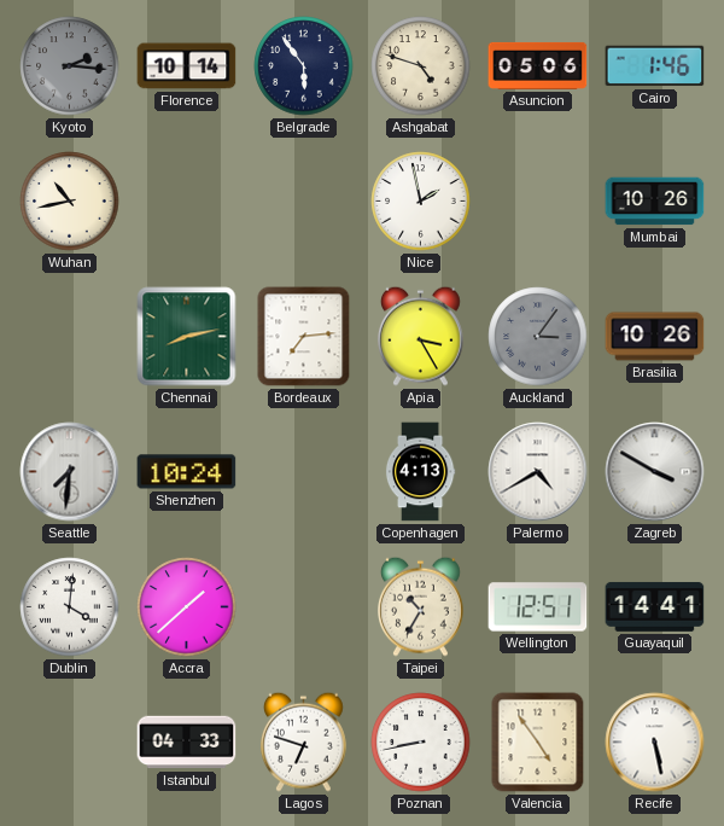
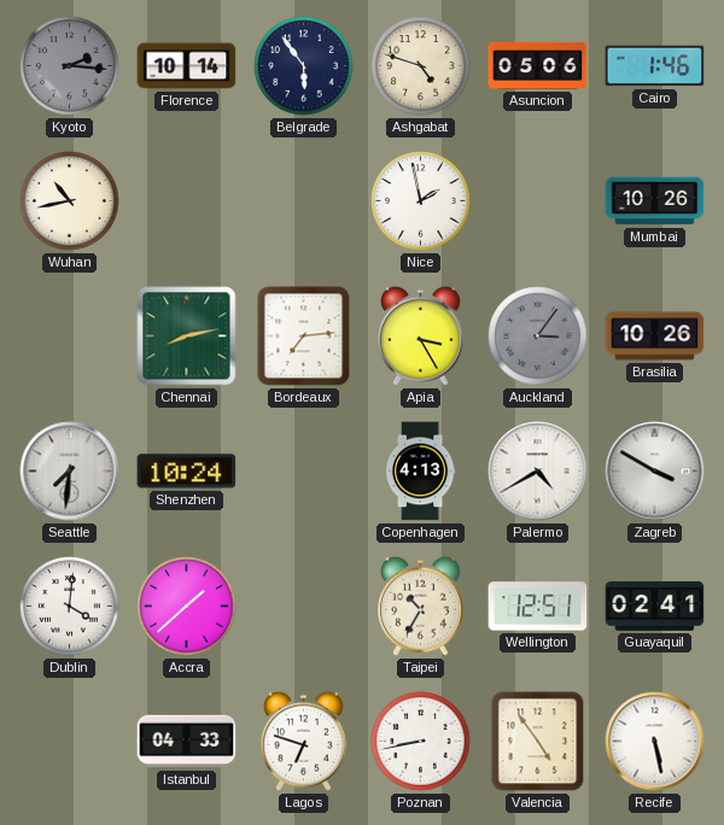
Guayaquil: 14:41 -> 02:41
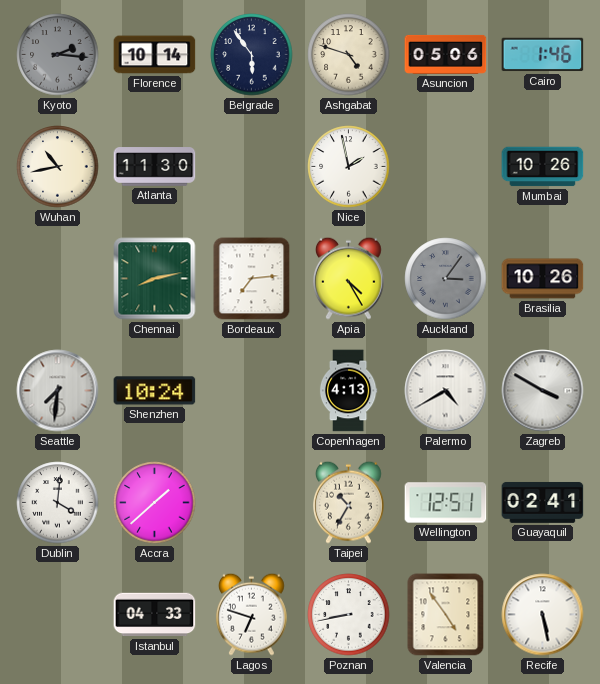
Atlanta: none -> 11:30
Apia: 3:25 -> 4:25
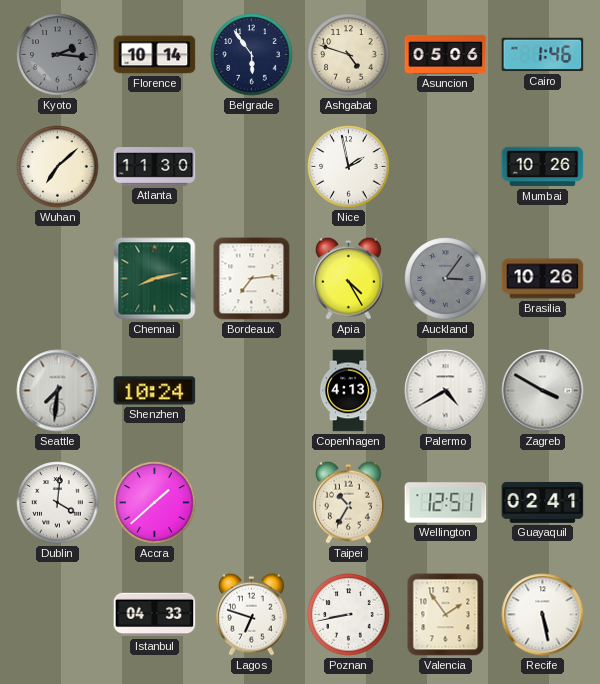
Wuhan: 10:43 -> 7:08
Valencia: 4:54 -> 1:54
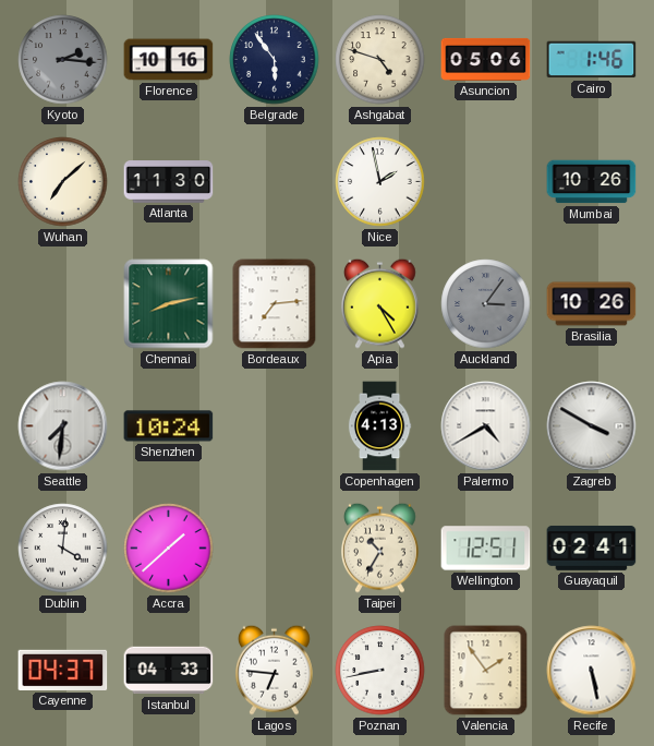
Florence: 10:14 -> 10:16
Cayenne: none -> 04:37
Lagos: 6:48 -> 6:46
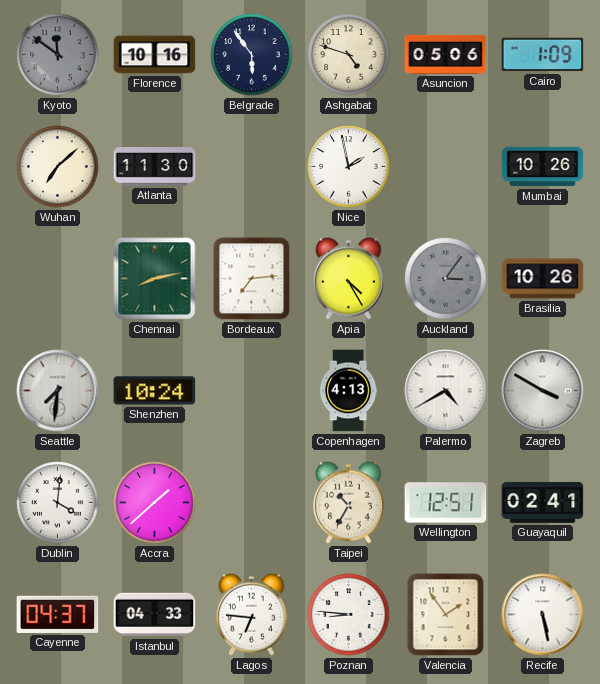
Kyoto: 2:16 -> 11:51
Cairo: 1:46 -> 1:09
Poznan: 8:43 -> 8:46
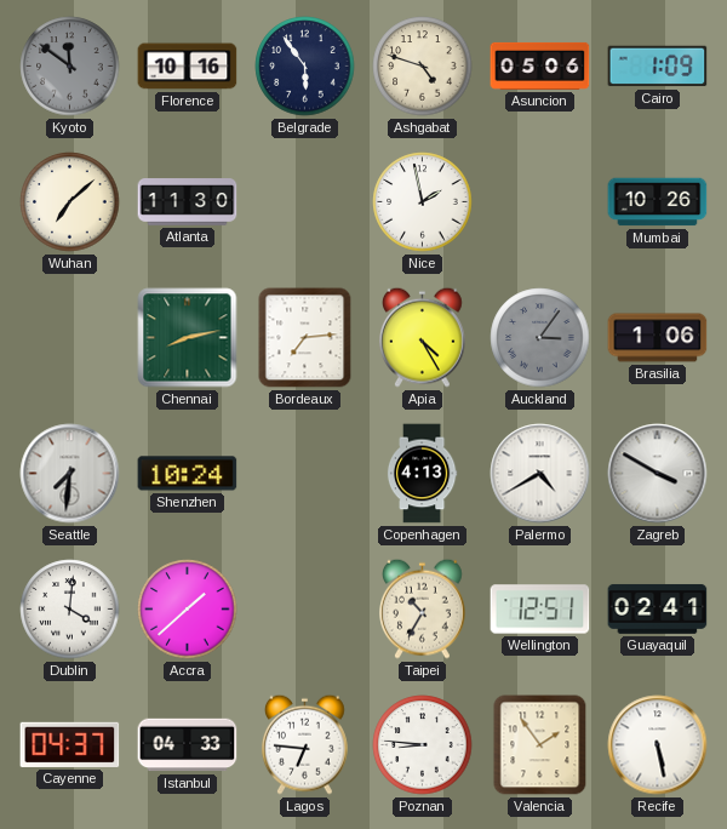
Brasilia: 10:26 -> 1:06
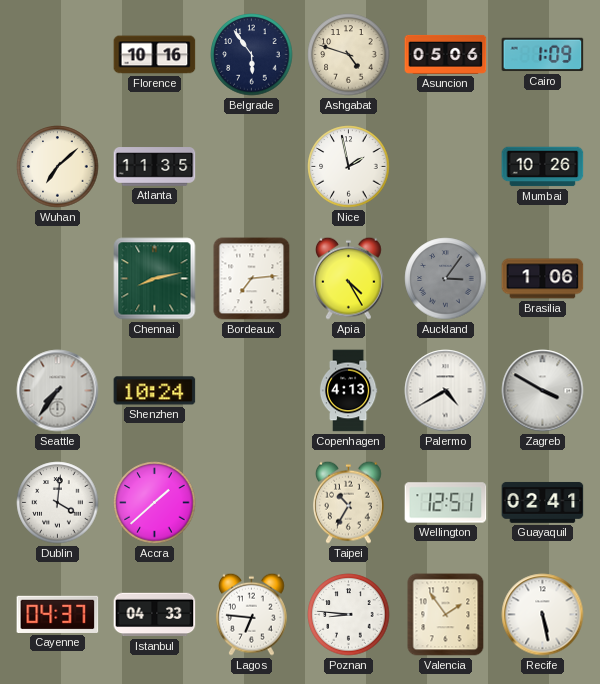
Kyoto: 11:51 -> none
Atlanta: 11:30 -> 11:35
Seattle: 7:31 -> 7:36
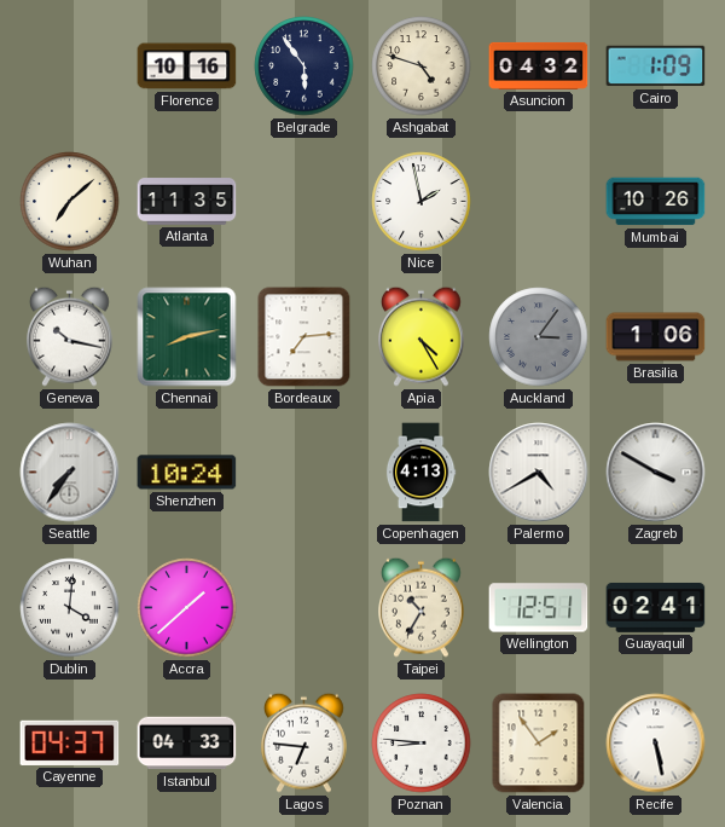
Asuncion: 05:06 -> 04:32
Geneva: none -> 10:17
